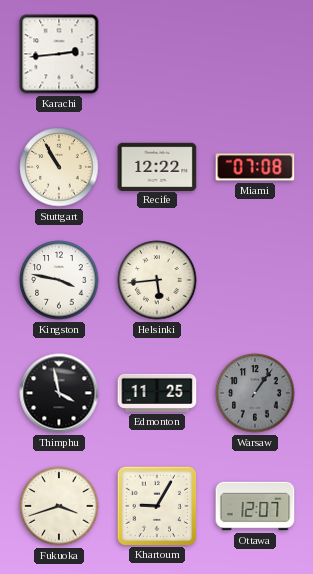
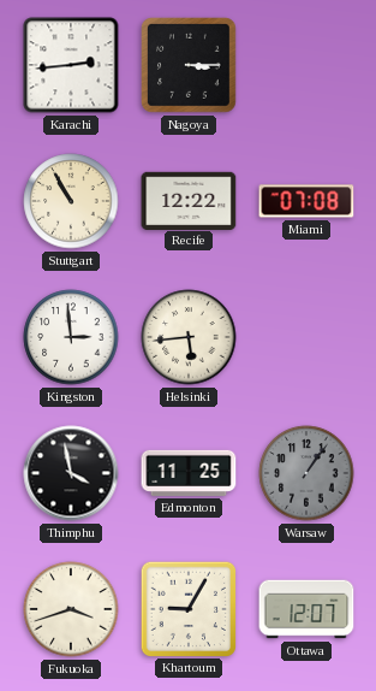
Nagoya: none -> 3:15
Kingston: 3:47 -> 2:59
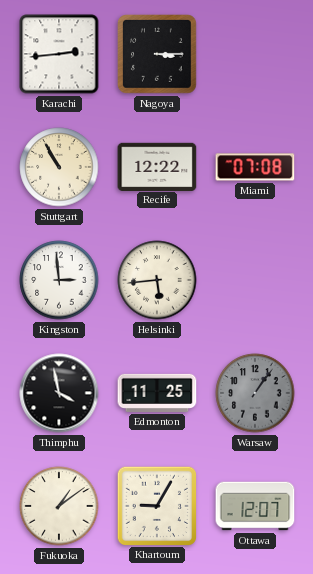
Fukuoka: 3:42 -> 1:09
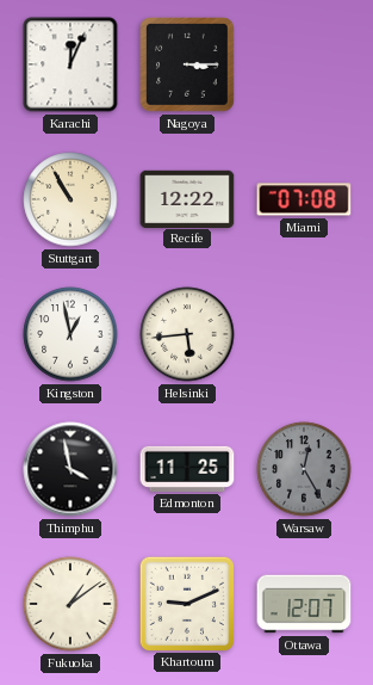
Karachi: 2:44 -> 12:04
Kingston: 2:59 -> 12:58
Warsaw: 1:06 -> 12:25
Khartoum: 9:05 -> 9:11
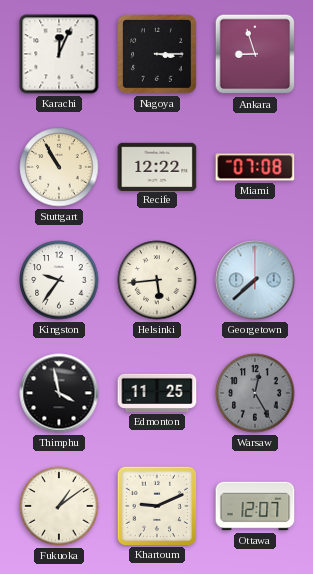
Ankara: none -> 8:57
Kingston: 12:58 -> 9:36
Georgetown: none -> 7:38
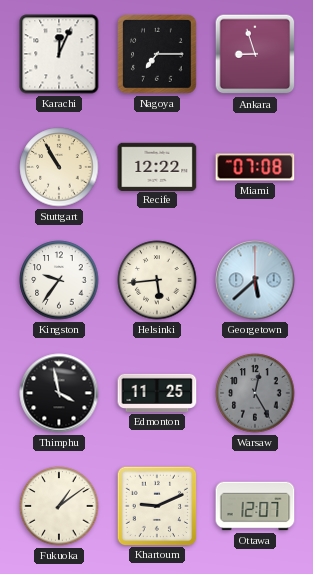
Nagoya: 3:15 -> 7:15
Georgetown: 7:38 -> 5:38
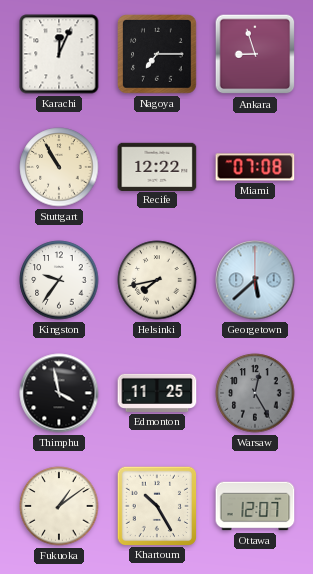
Helsinki: 5:44 -> 7:43
Khartoum: 9:11 -> 10:25
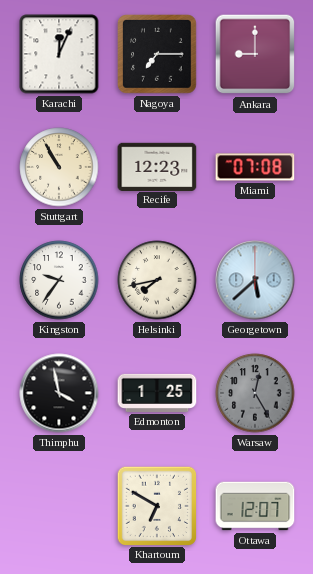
Ankara: 8:57 -> 9:00
Recife: 12:22 -> 12:23
Edmonton: 11:25 -> 1:25
Fukuoka: 1:09 -> none
Khartoum: 10:25 -> 6:50
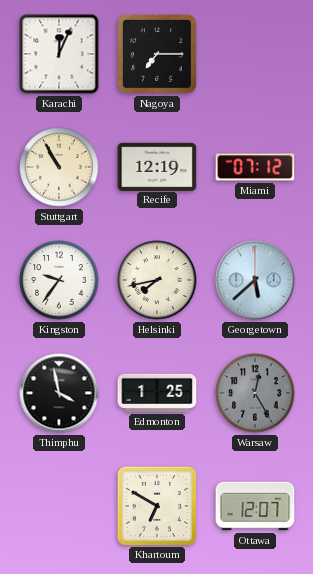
Ankara: 9:00 -> none
Recife: 12:23 -> 12:19
Miami: 07:08 -> 07:12
